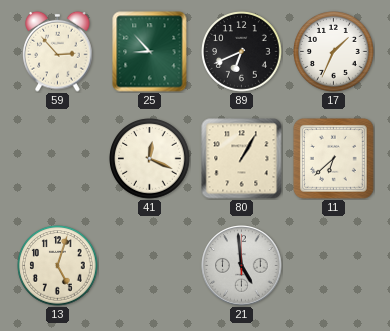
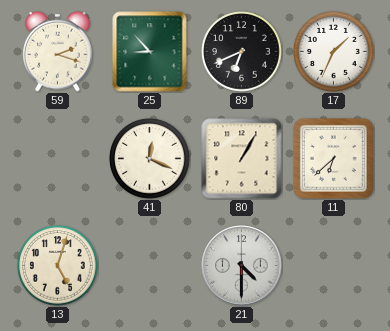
59: 2:53 -> 2:18
21: 4:59 -> 4:30
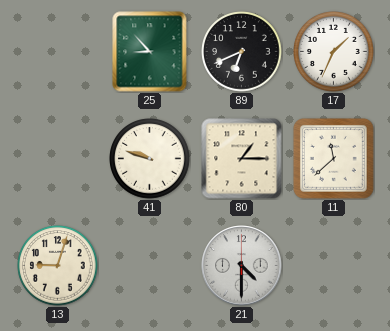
59: 2:18 -> none
41: 12:19 -> 9:48
80: 1:05 -> 1:15
11: 6:38 -> 11:38
13: 5:03 -> 9:03
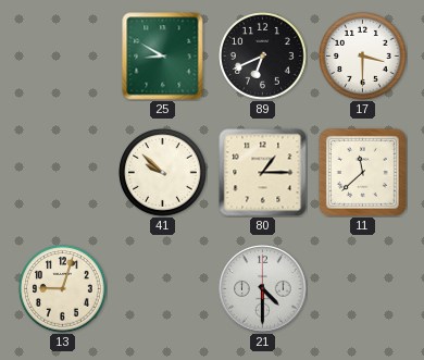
25: 8:53 -> 8:50
17: 1:34 -> 3:30
41: 9:48 -> 9:52
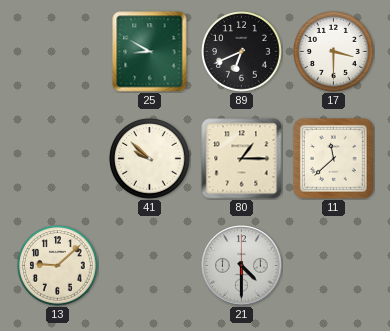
13: 9:03 -> 9:08
